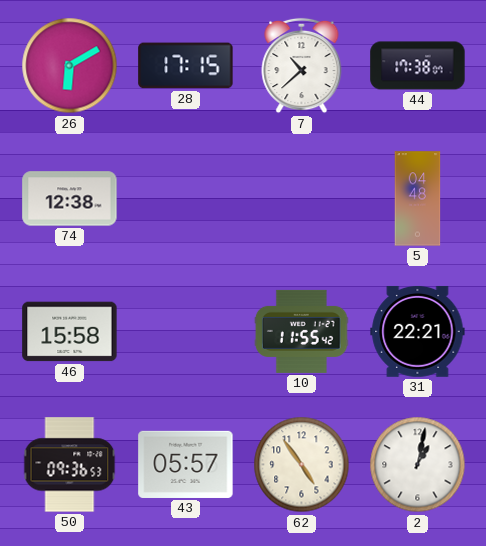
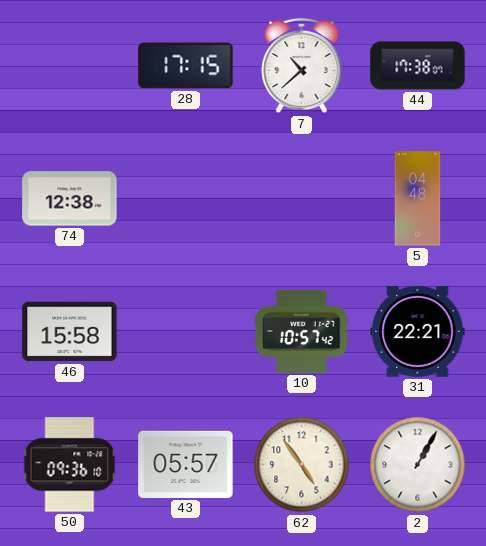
26: 6:10 -> none
10: 11:55 -> 10:57
50: 09:36:53 -> 09:36:10
2: 1:02 -> 1:05
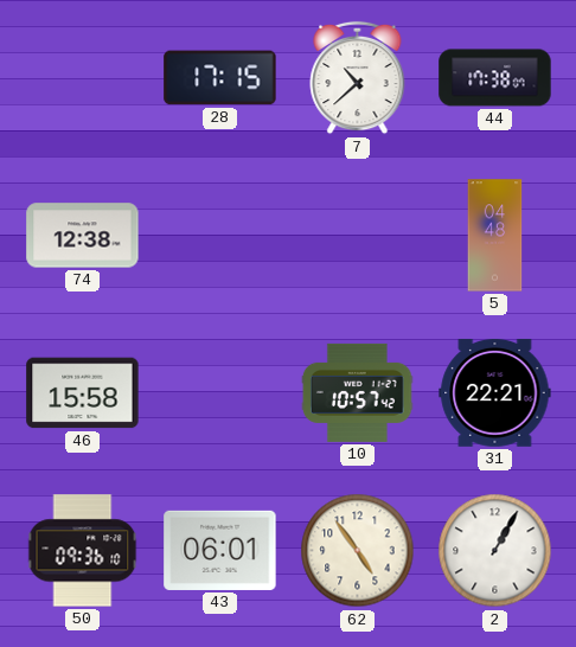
43: 05:57 -> 06:01
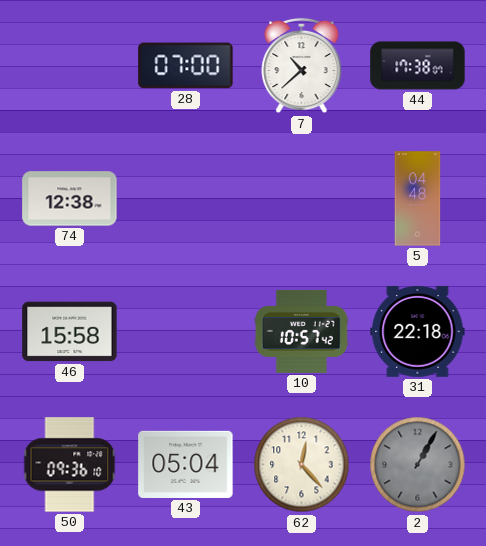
28: 17:15 -> 07:00
31: 22:21 -> 22:18
43: 06:01 -> 05:04
62: 4:54 -> 12:23
2 dial: white -> grey
